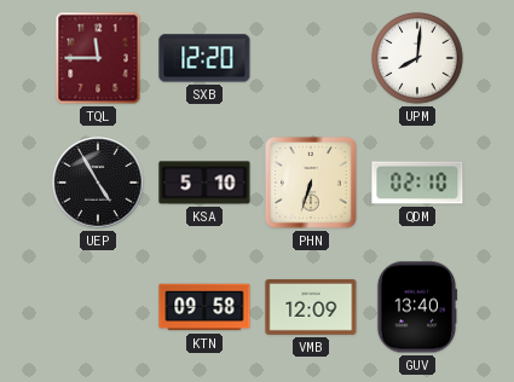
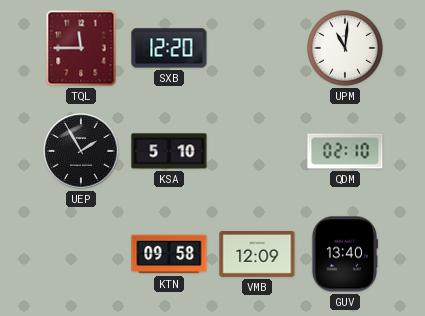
UPM: 8:01 -> 11:01
UEP: 4:55 -> 1:55
PHN: 6:33 -> none
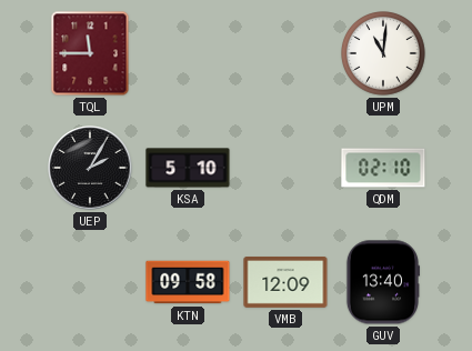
SXB: 12:20 -> none
UEP: 1:55 -> 2:05
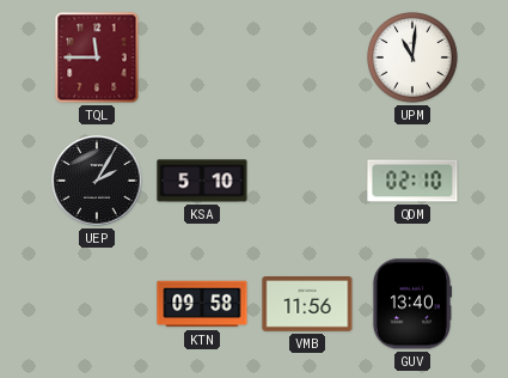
VMB: 12:09 -> 11:56
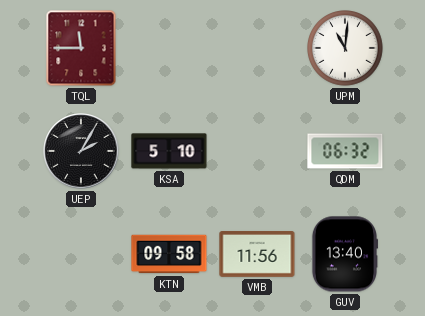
QDM: 02:10 -> 06:32
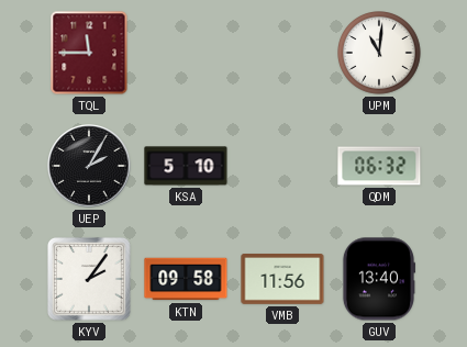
KYV: none -> 2:06
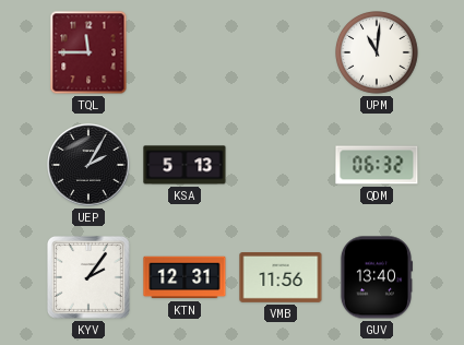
KSA: 5:10 -> 5:13
KTN: 09:58 -> 12:31
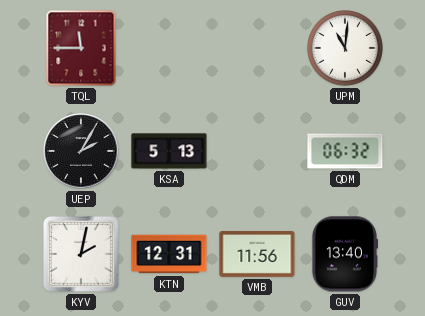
KYV: 2:06 -> 2:02
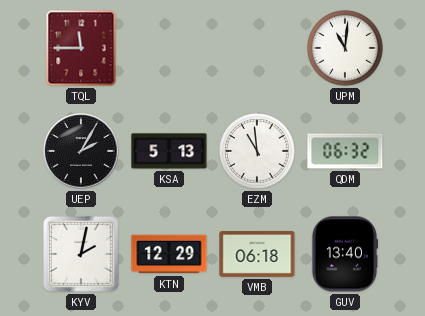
EZM: none -> 10:59
KTN: 12:31 -> 12:29
VMB: 11:56 -> 06:18
